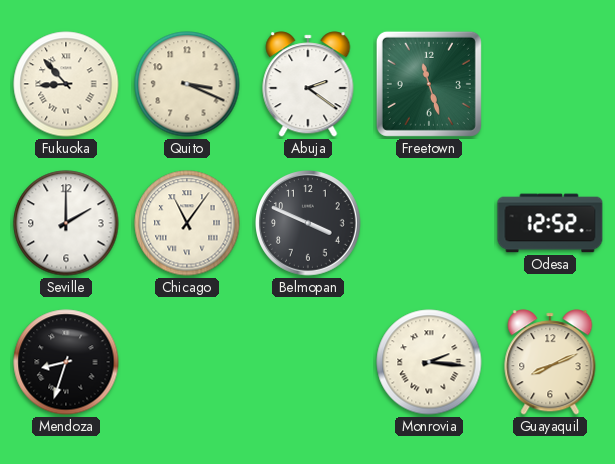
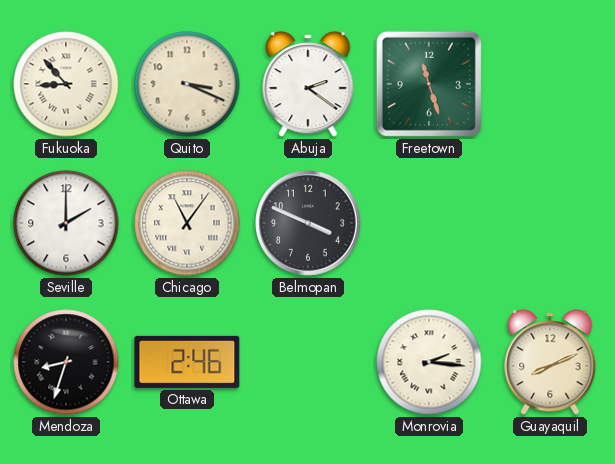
Odesa: 12:52 -> none
Ottawa: none -> 2:46
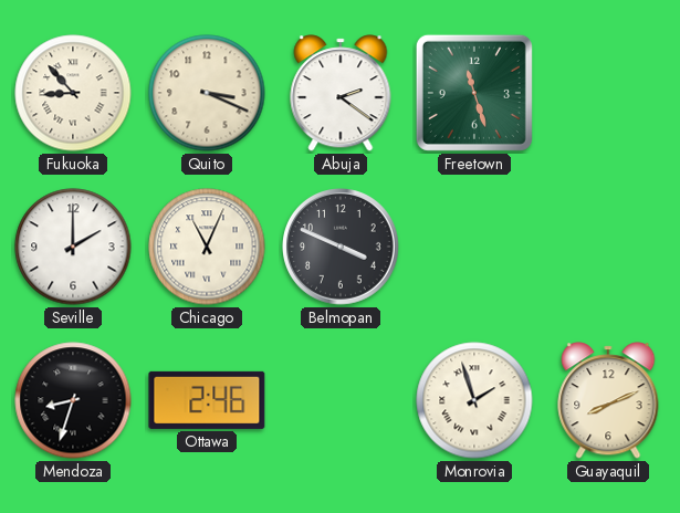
Chicago: 11:06 -> 11:04
Monrovia: 2:16 -> 1:57
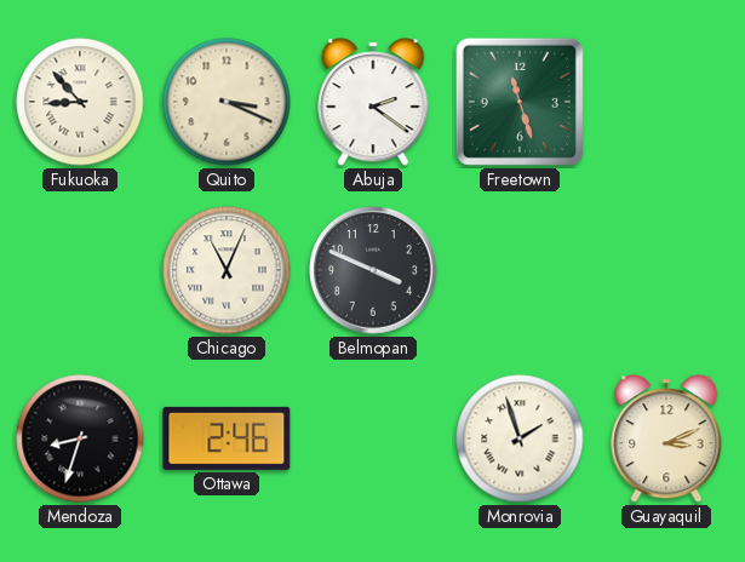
Seville: 2:00 -> none
Guayaquil: 8:11 -> 3:11
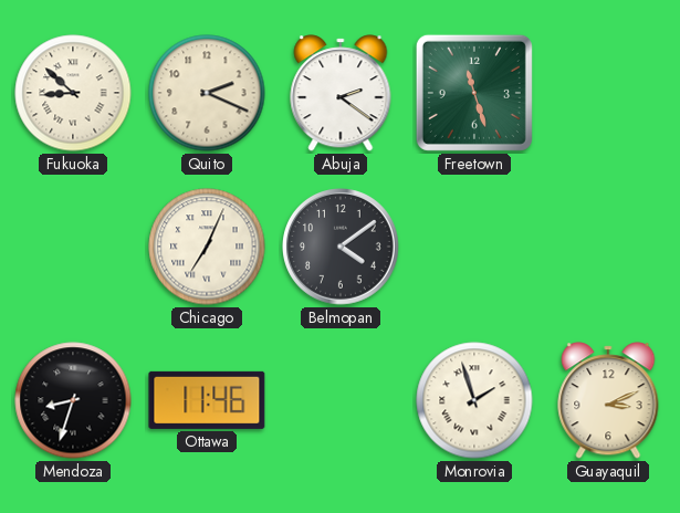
Fukuoka: 8:53 -> 8:52
Quito: 3:19 -> 2:19
Chicago: 11:04 -> 7:04
Belmopan: 3:49 -> 4:09
Ottawa: 2:46 -> 11:46
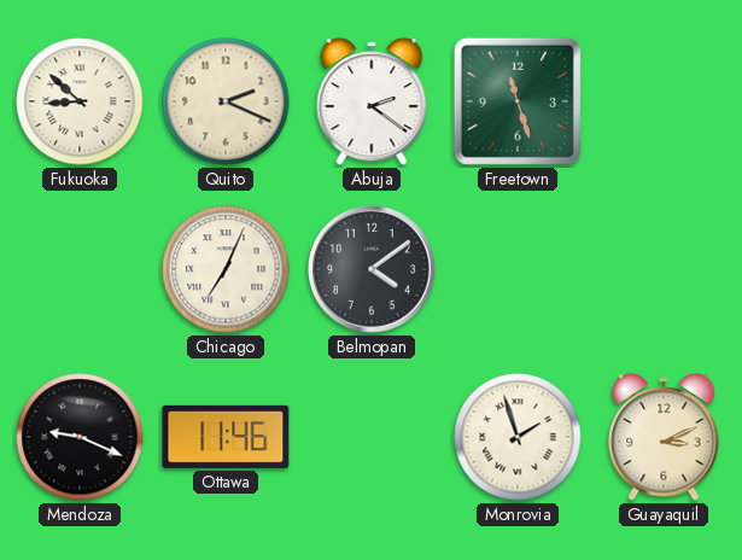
Mendoza: 8:33 -> 9:19
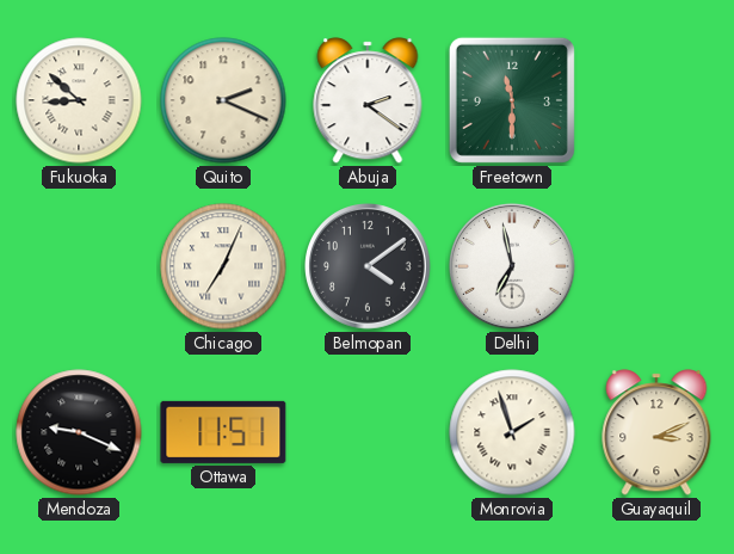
Freetown: 11:27 -> 11:30
Delhi: none -> 6:58
Ottawa: 11:46 -> 11:51
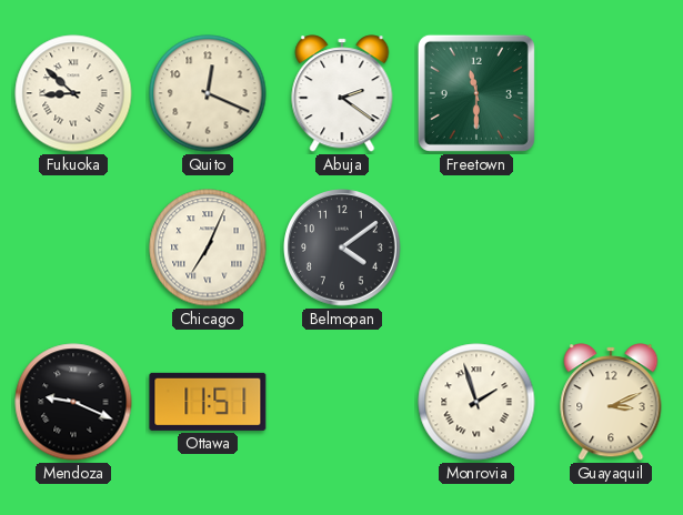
Quito: 2:19 -> 12:19
Delhi: 6:58 -> none
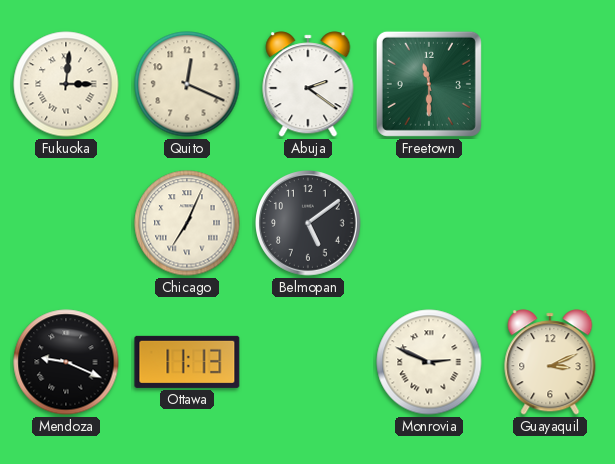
Fukuoka: 8:52 -> 3:01
Belmopan: 4:09 -> 5:09
Ottawa: 11:51 -> 11:13
Monrovia: 1:57 -> 2:49
